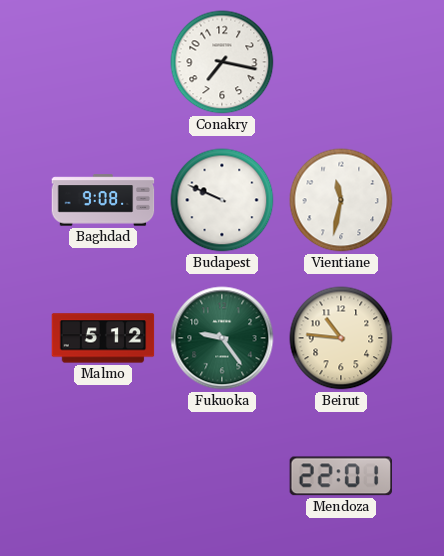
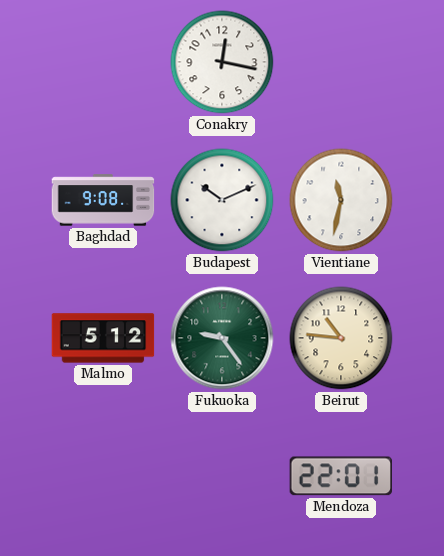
Conakry: 7:17 -> 12:17
Budapest: 9:49 -> 10:11
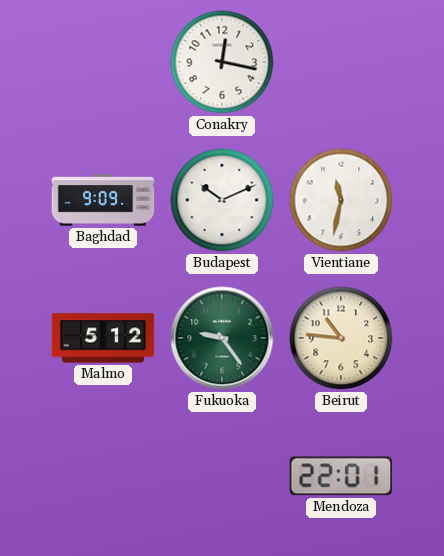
Baghdad: 9:08 -> 9:09
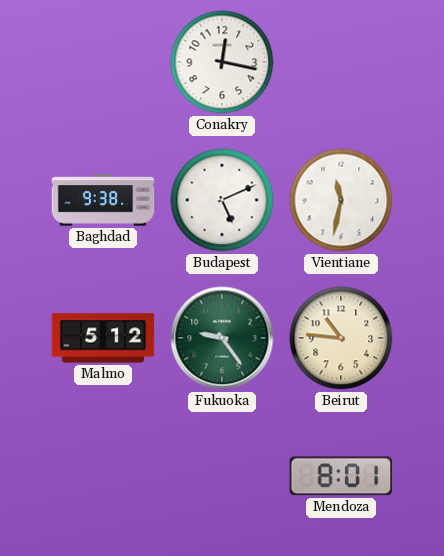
Baghdad: 9:09 -> 9:38
Budapest: 10:11 -> 5:11
Mendoza: 22:01 -> 8:01
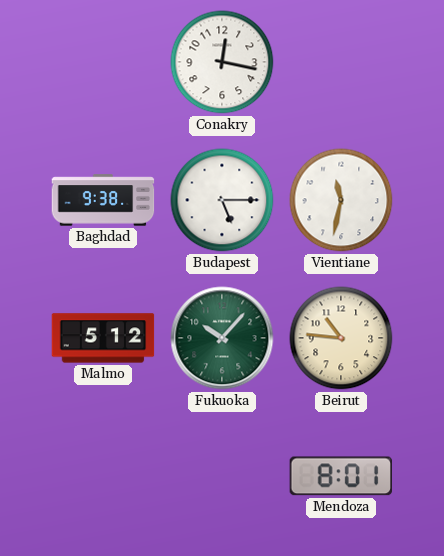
Budapest: 5:11 -> 5:15
Fukuoka: 9:24 -> 10:07
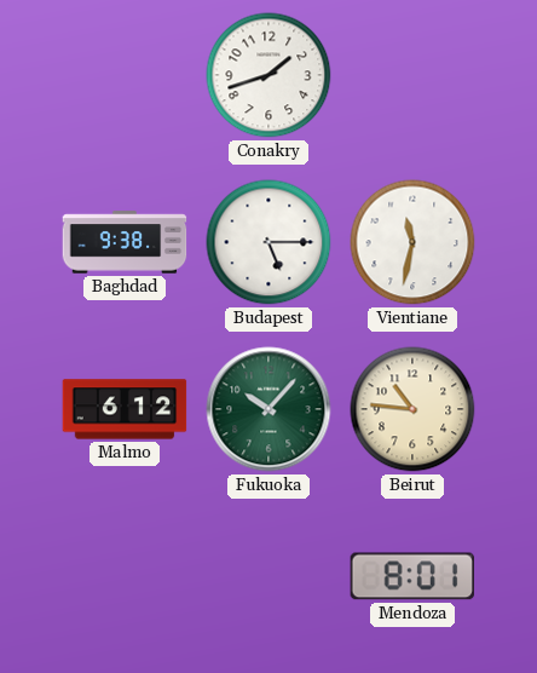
Conakry: 12:17 -> 1:42
Malmo: 5:12 -> 6:12
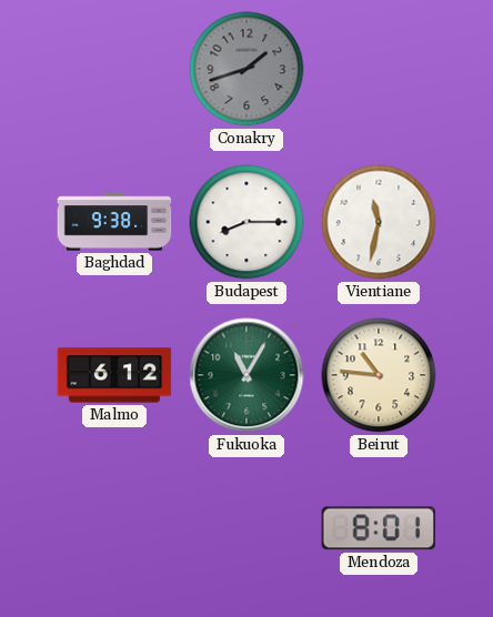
Conakry dial: white -> grey
Budapest: 5:15 -> 8:15
Fukuoka: 10:07 -> 11:05
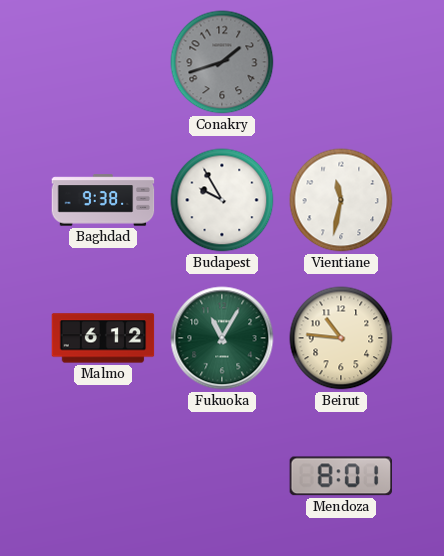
Budapest: 8:15 -> 9:55
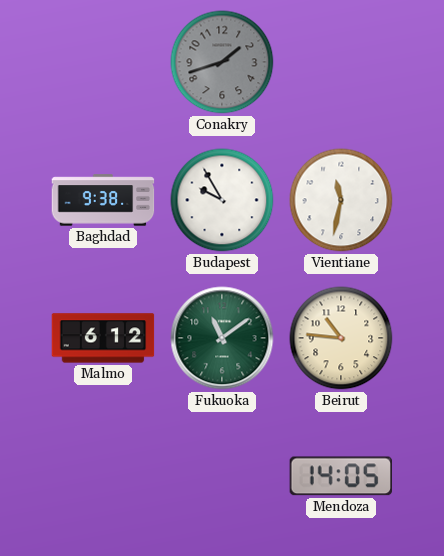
Fukuoka: 11:05 -> 11:09
Mendoza: 8:01 -> 14:05
